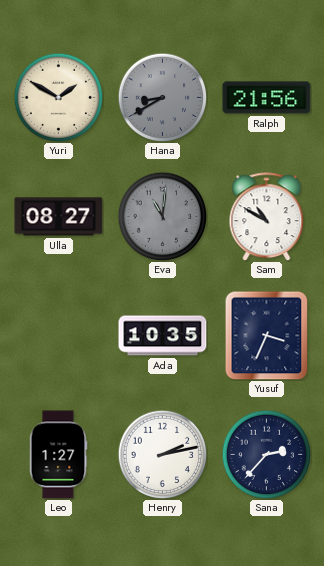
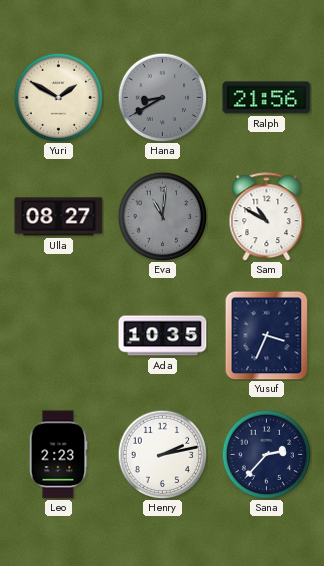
Leo: 1:27 -> 2:23
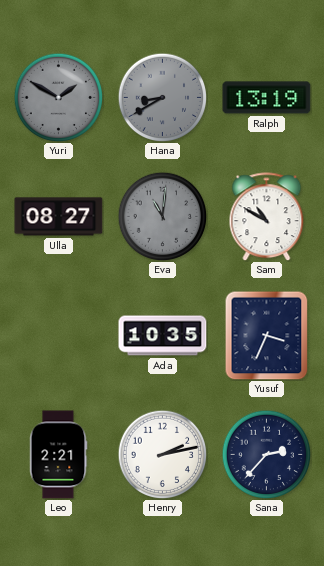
Yuri dial: cream -> grey
Ralph: 21:56 -> 13:19
Leo: 2:23 -> 2:21
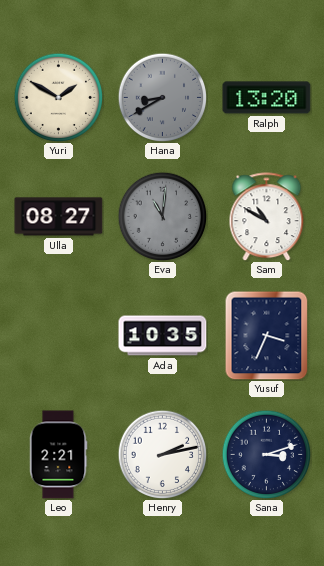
Yuri dial: grey -> cream
Ralph: 13:19 -> 13:20
Sana: 2:37 -> 3:12
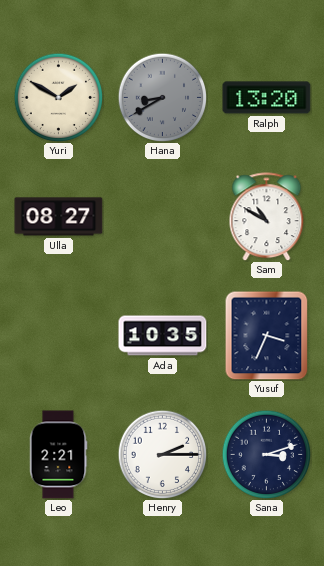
Eva: 11:01 -> none
Henry: 2:13 -> 2:15
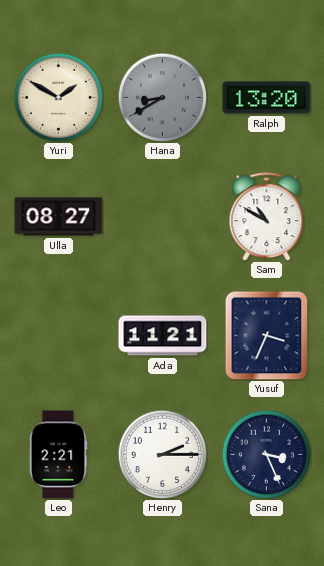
Ada: 10:35 -> 11:21
Sana: 3:12 -> 3:26
